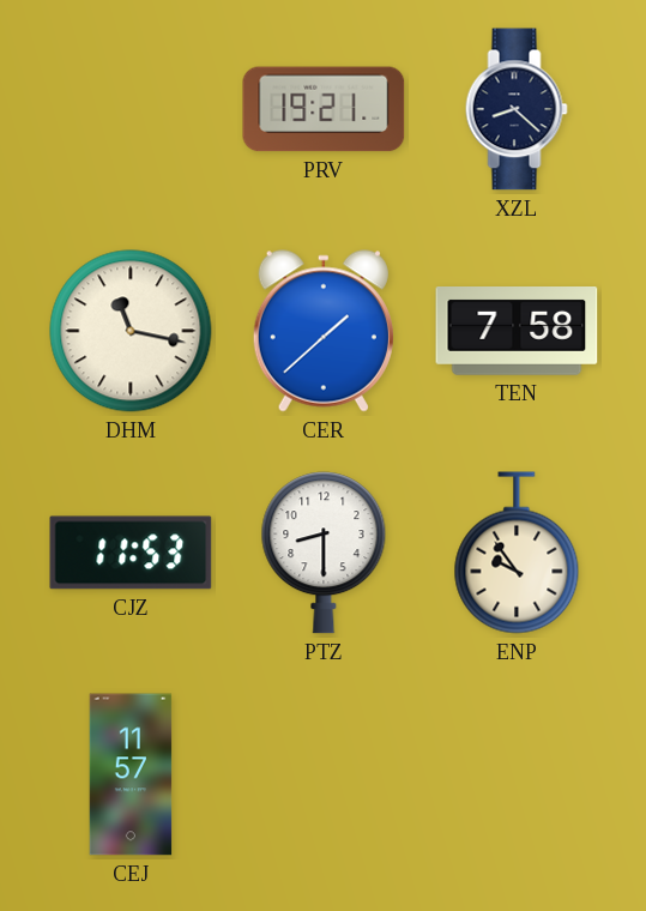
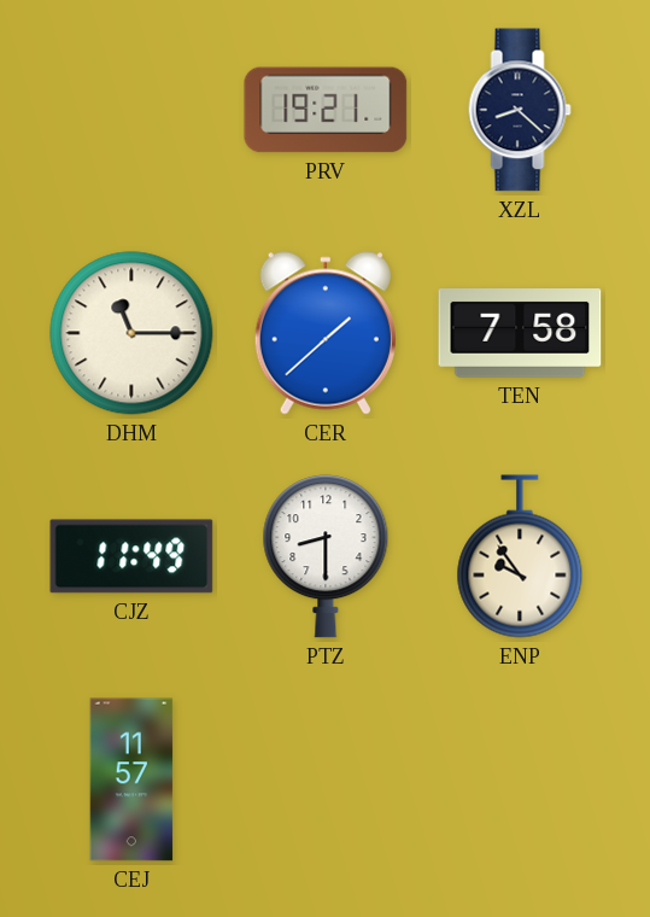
DHM: 11:17 -> 11:15
CJZ: 11:53 -> 11:49
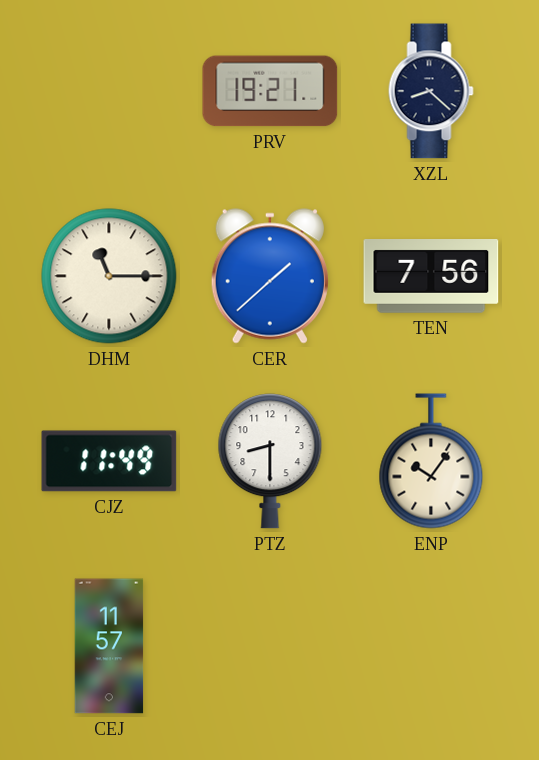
TEN: 7:58 -> 7:56
ENP: 9:54 -> 10:06
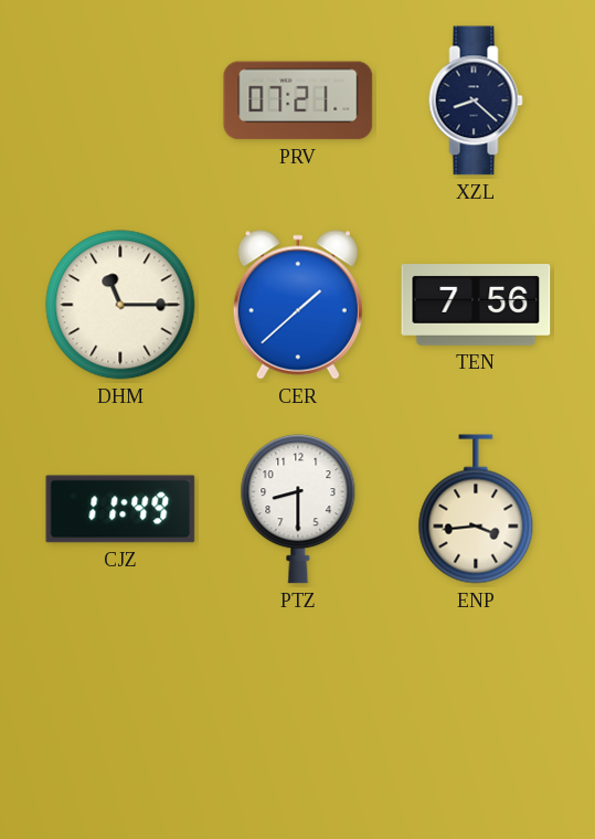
PRV: 19:21 -> 07:21
ENP: 10:06 -> 3:44
CEJ: 11:57 -> none
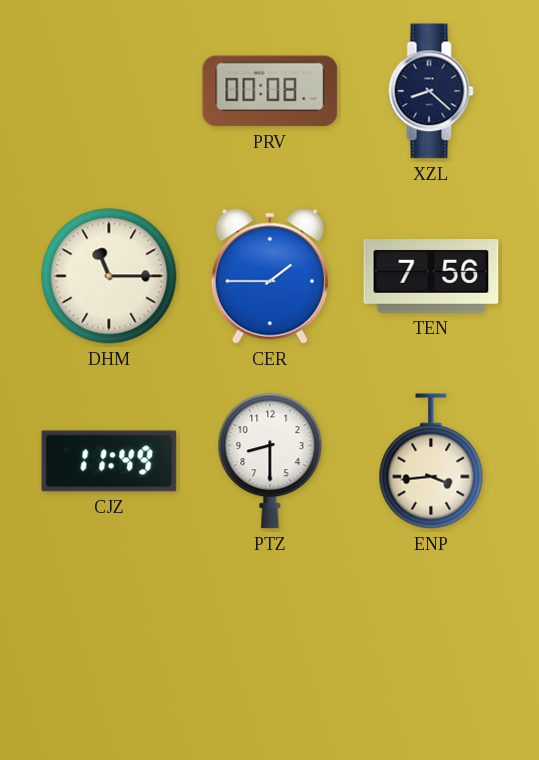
PRV: 07:21 -> 00:08
CER: 1:38 -> 1:45
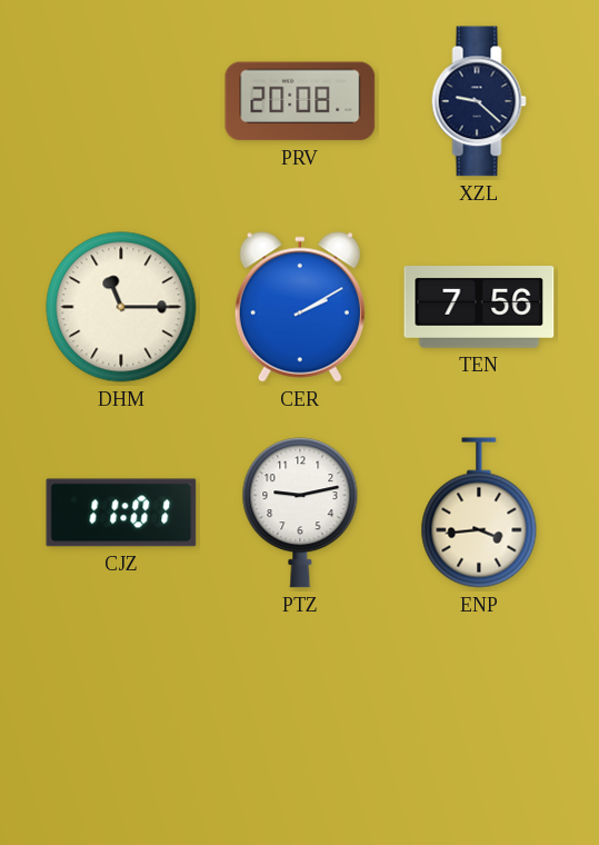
PRV: 00:08 -> 20:08
XZL: 8:22 -> 9:22
CER: 1:45 -> 2:10
CJZ: 11:49 -> 11:01
PTZ: 8:30 -> 9:13
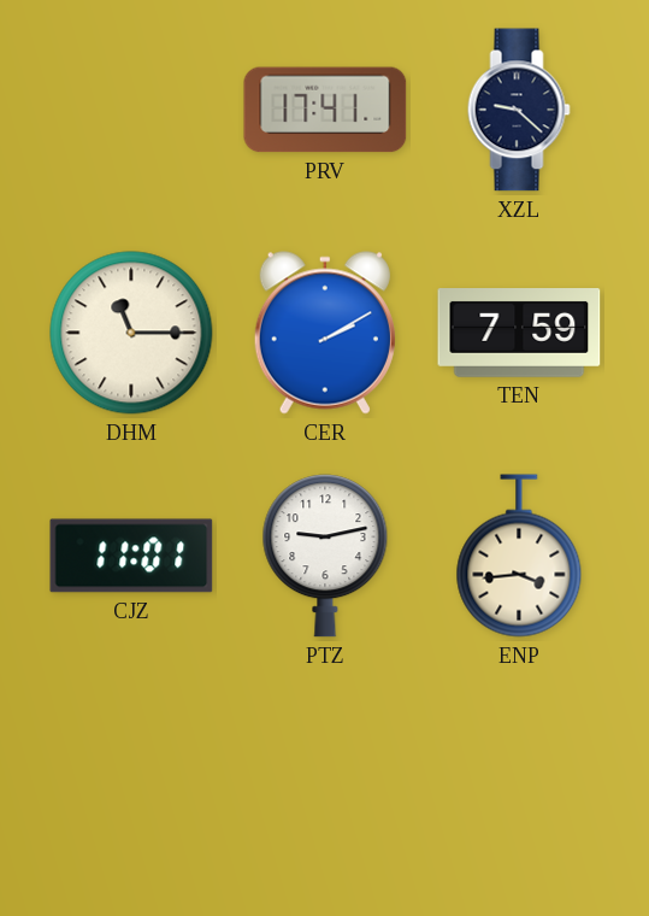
PRV: 20:08 -> 17:41
TEN: 7:56 -> 7:59
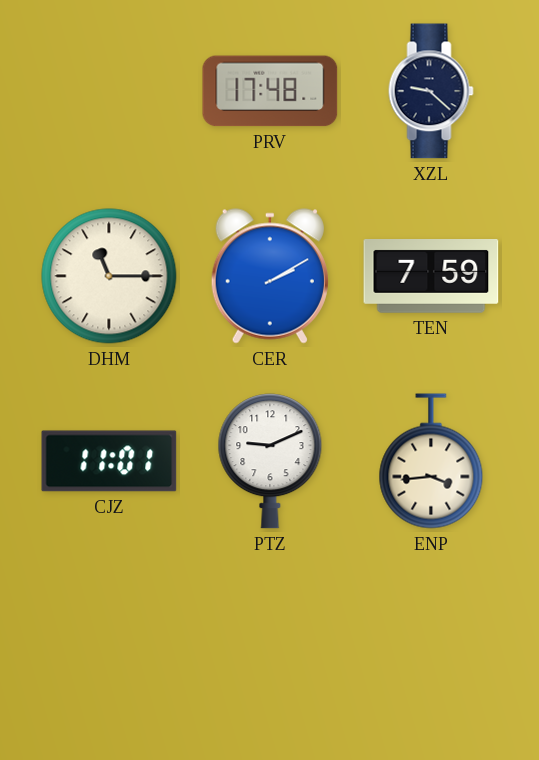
PRV: 17:41 -> 17:48
PTZ: 9:13 -> 9:11
